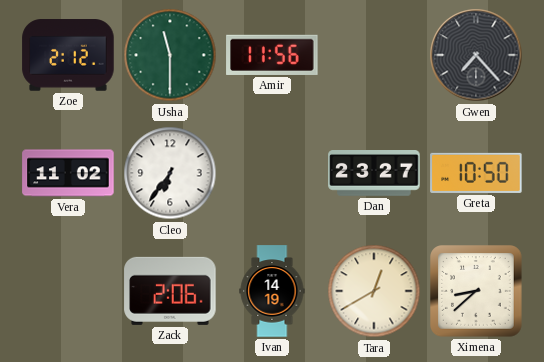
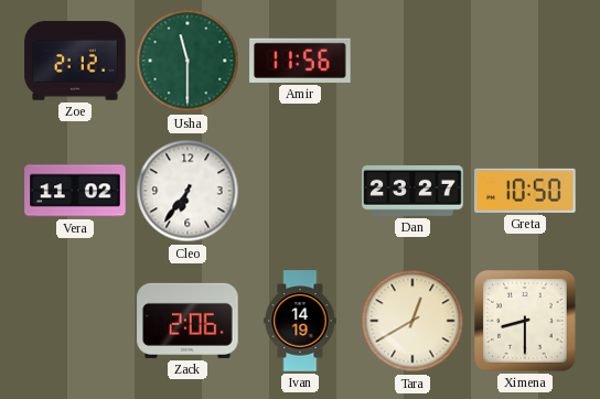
Gwen: 7:23 -> none
Ximena: 8:38 -> 8:30
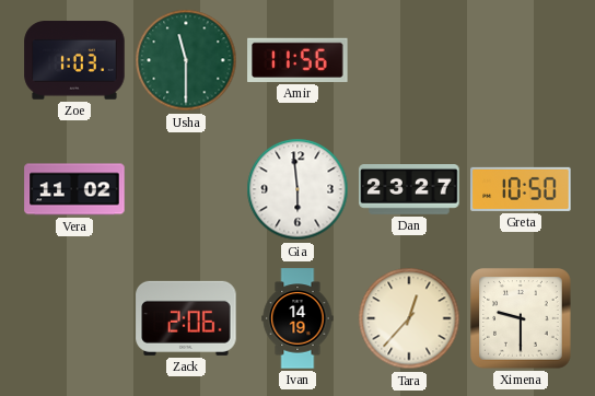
Zoe: 2:12 -> 1:03
Cleo: 6:36 -> none
Gia: none -> 5:59
Tara: 12:40 -> 12:37
Ximena: 8:30 -> 9:30
